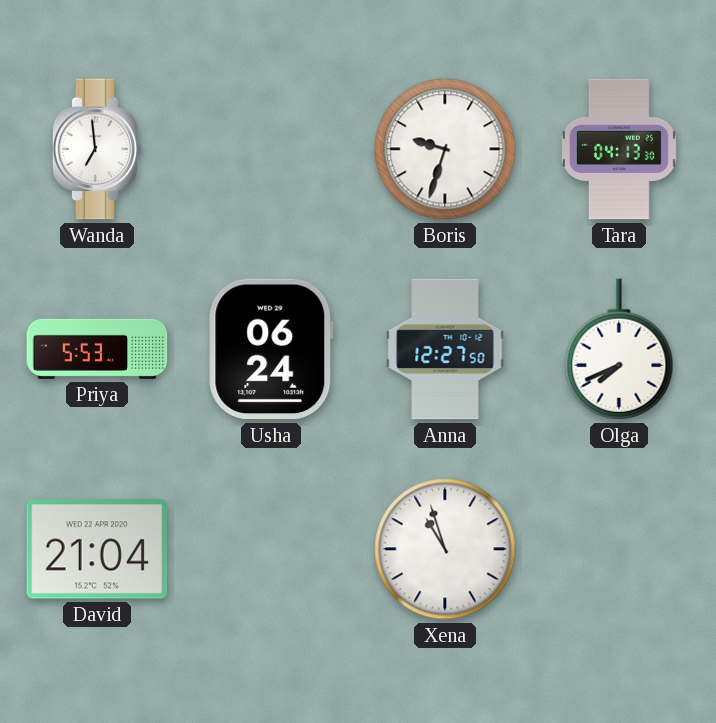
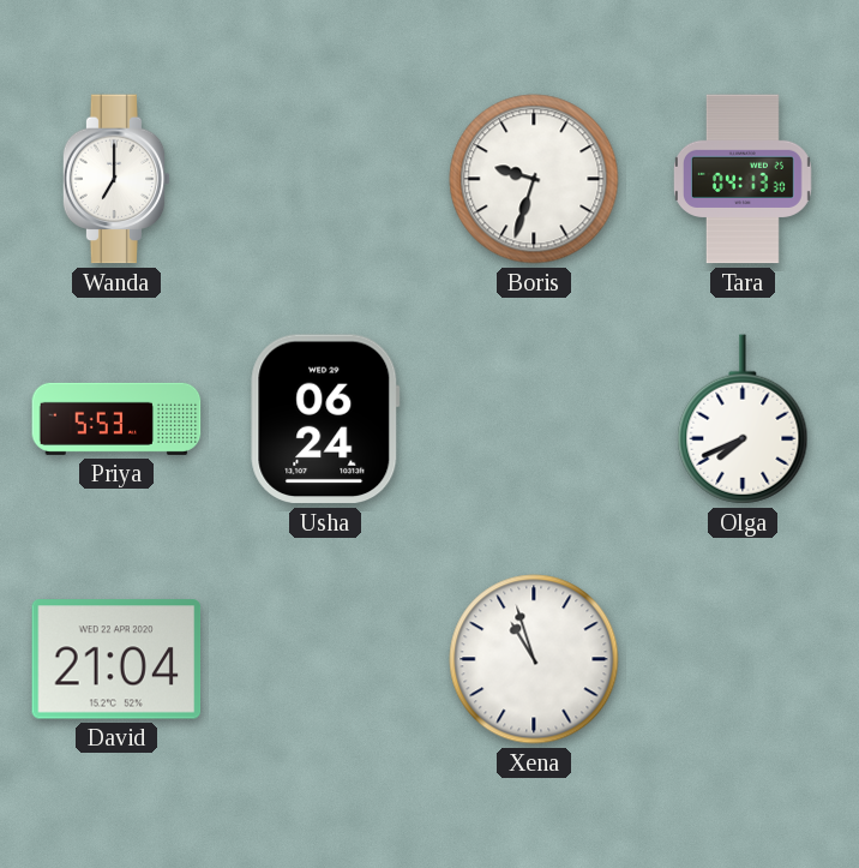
Wanda: 6:59 -> 7:00
Anna: 12:27 -> none
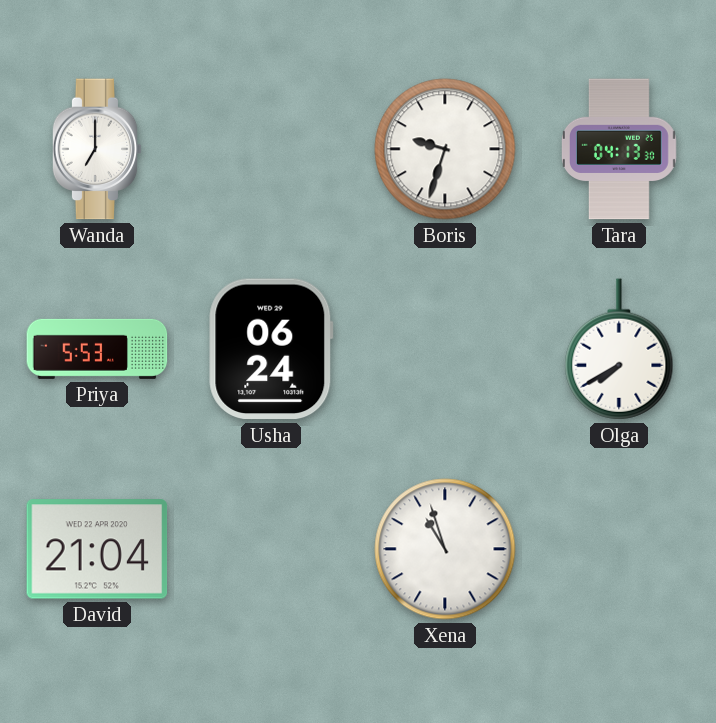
Olga: 7:41 -> 7:40
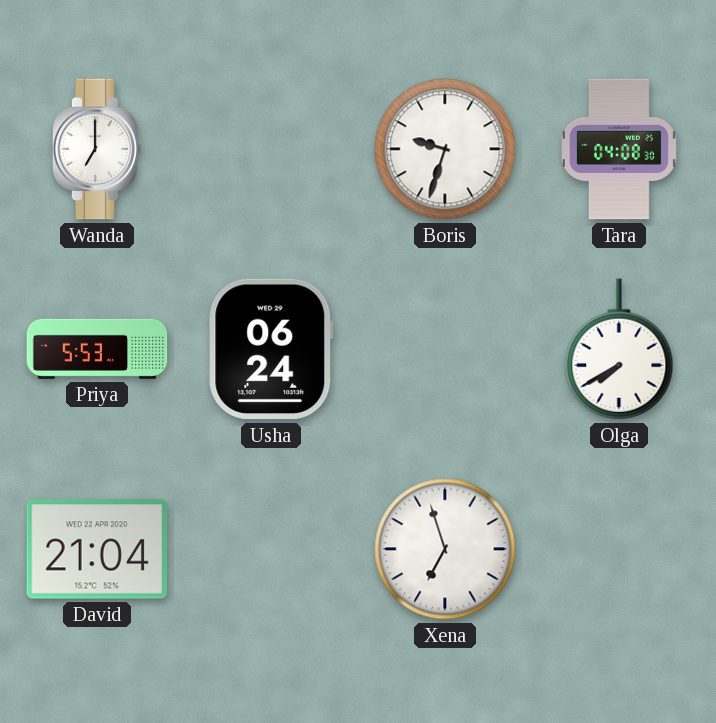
Tara: 04:13 -> 04:08
Xena: 10:57 -> 6:57
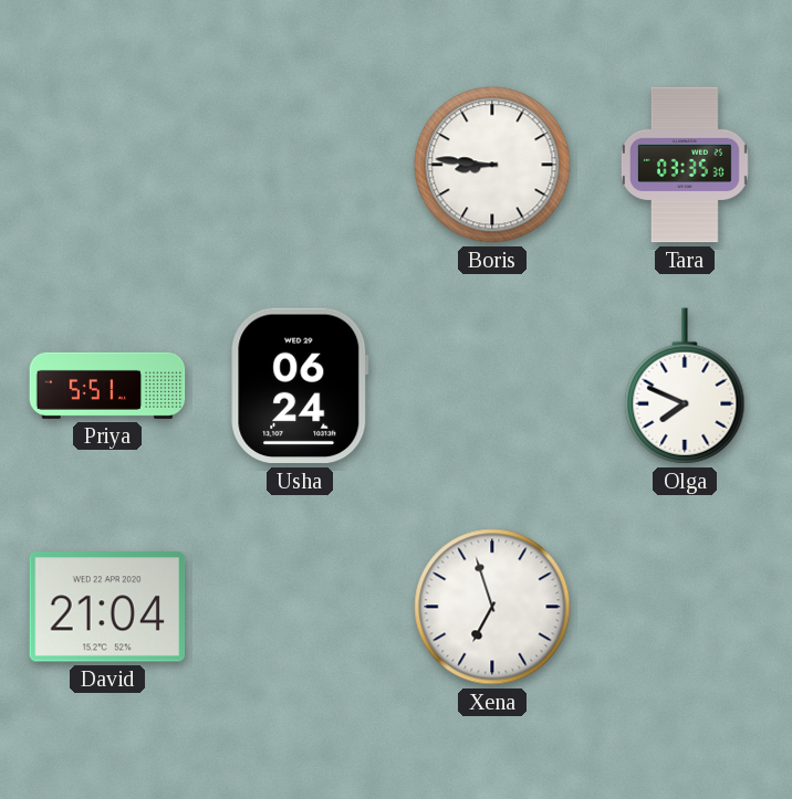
Wanda: 7:00 -> none
Boris: 9:33 -> 8:46
Tara: 04:08 -> 03:35
Priya: 5:53 -> 5:51
Olga: 7:40 -> 7:49
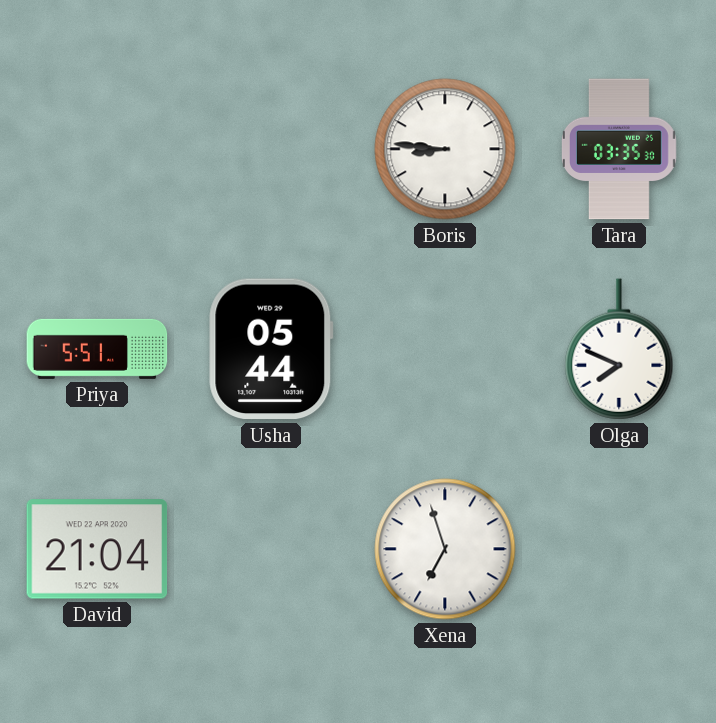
Usha: 06:24 -> 05:44
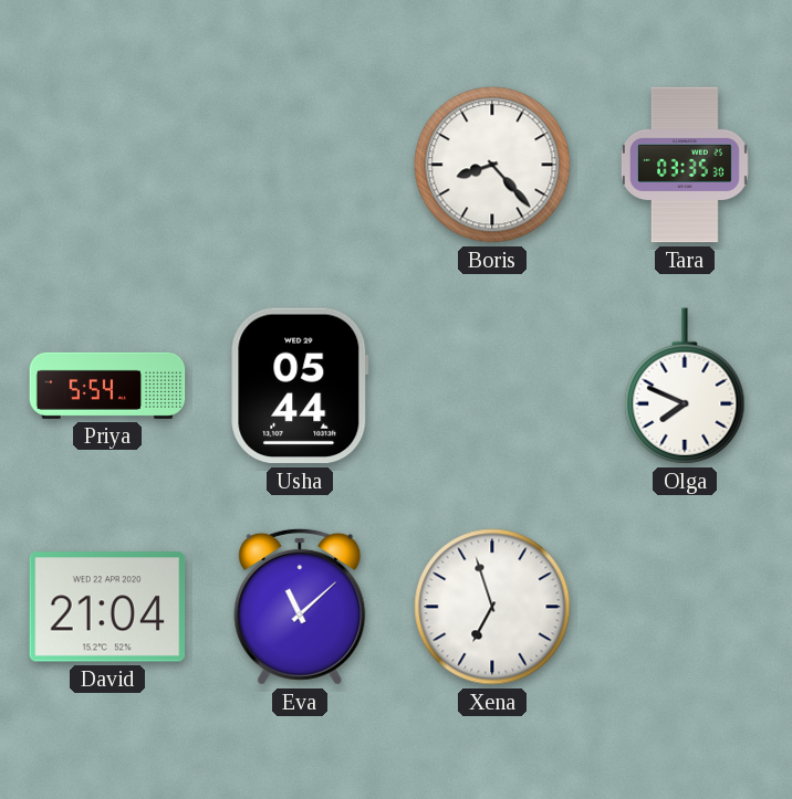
Boris: 8:46 -> 8:23
Priya: 5:51 -> 5:54
Eva: none -> 11:08
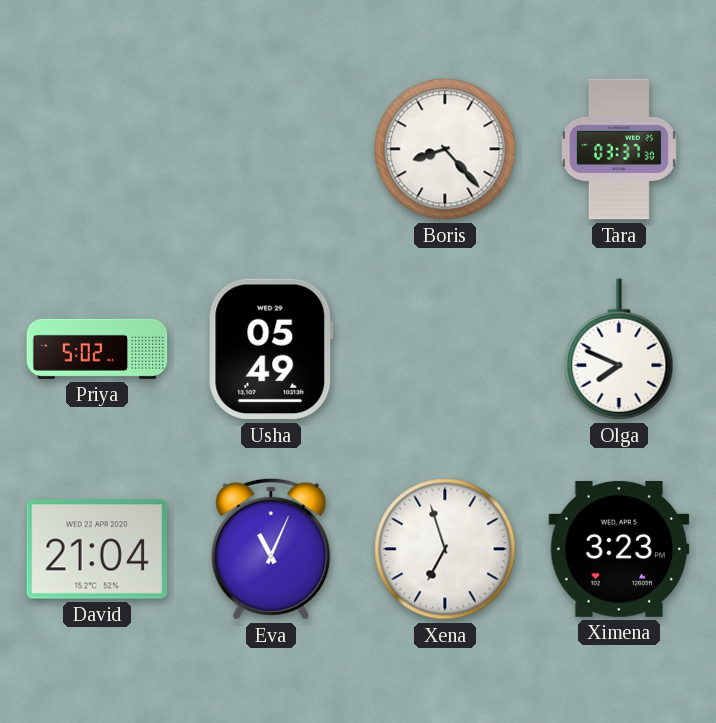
Tara: 03:35 -> 03:37
Priya: 5:54 -> 5:02
Usha: 05:44 -> 05:49
Eva: 11:08 -> 11:04
Ximena: none -> 3:23
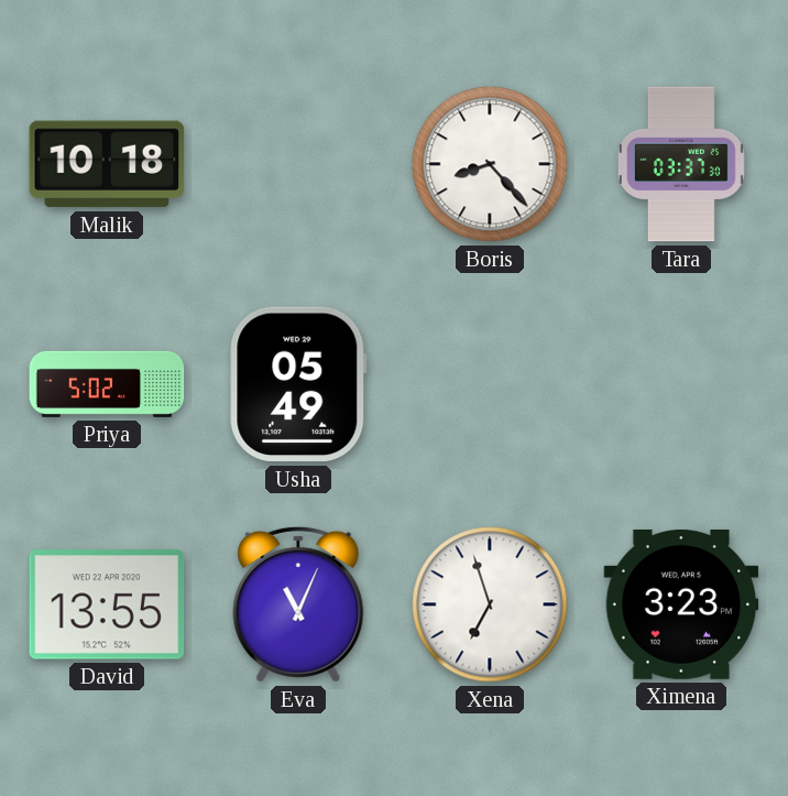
Malik: none -> 10:18
Olga: 7:49 -> none
David: 21:04 -> 13:55
